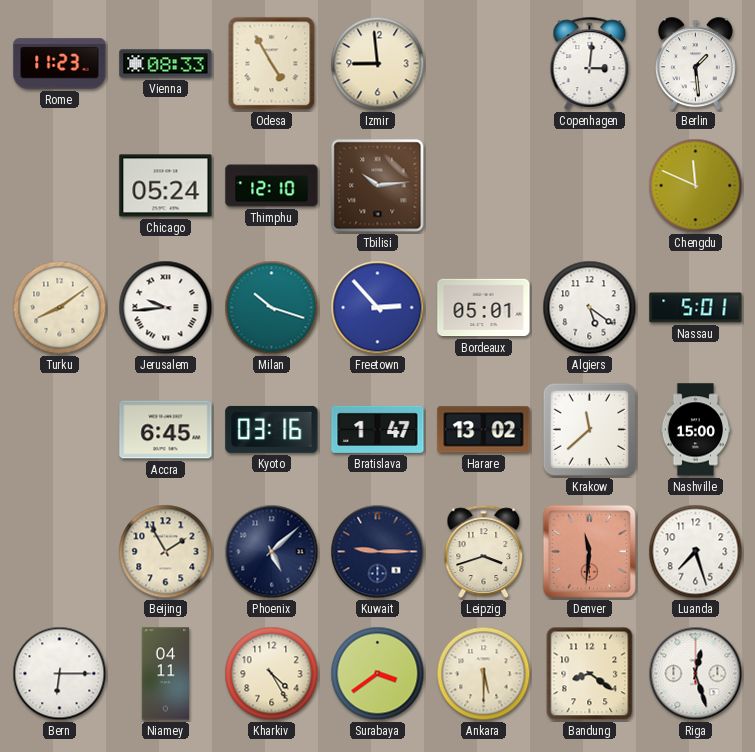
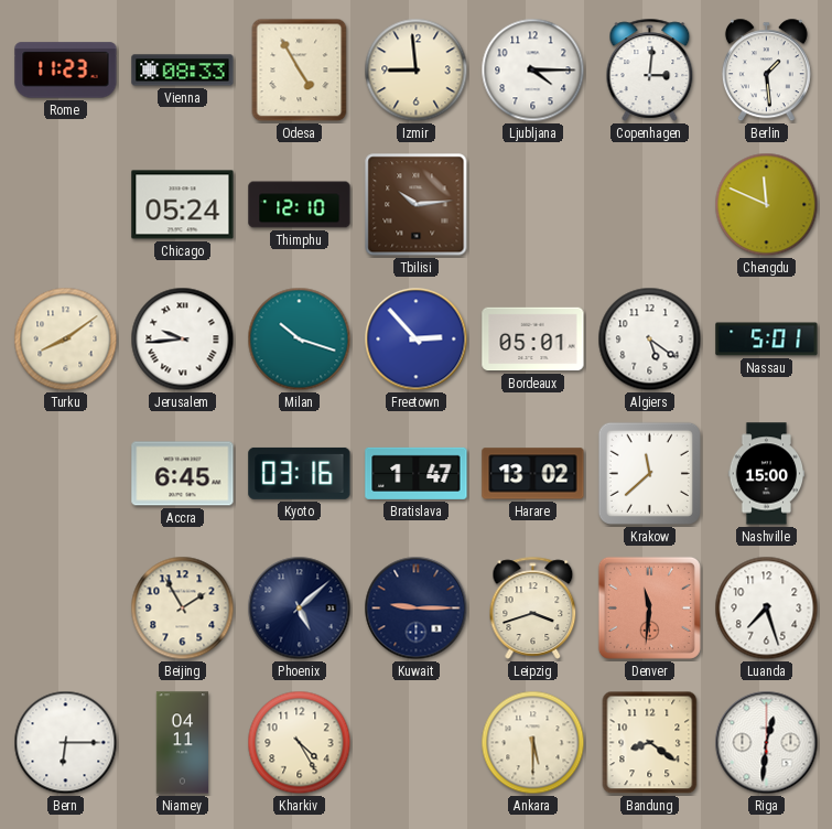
Ljubljana: none -> 4:15
Surabaya: 3:39 -> none
Riga: 12:27 -> 12:31
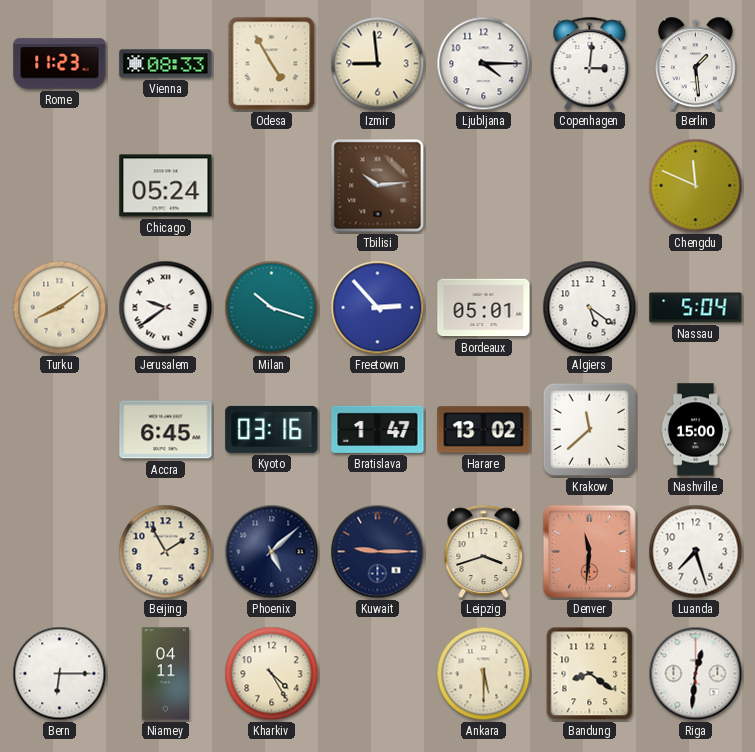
Thimphu: 12:10 -> none
Jerusalem: 9:44 -> 9:39
Nassau: 5:01 -> 5:04
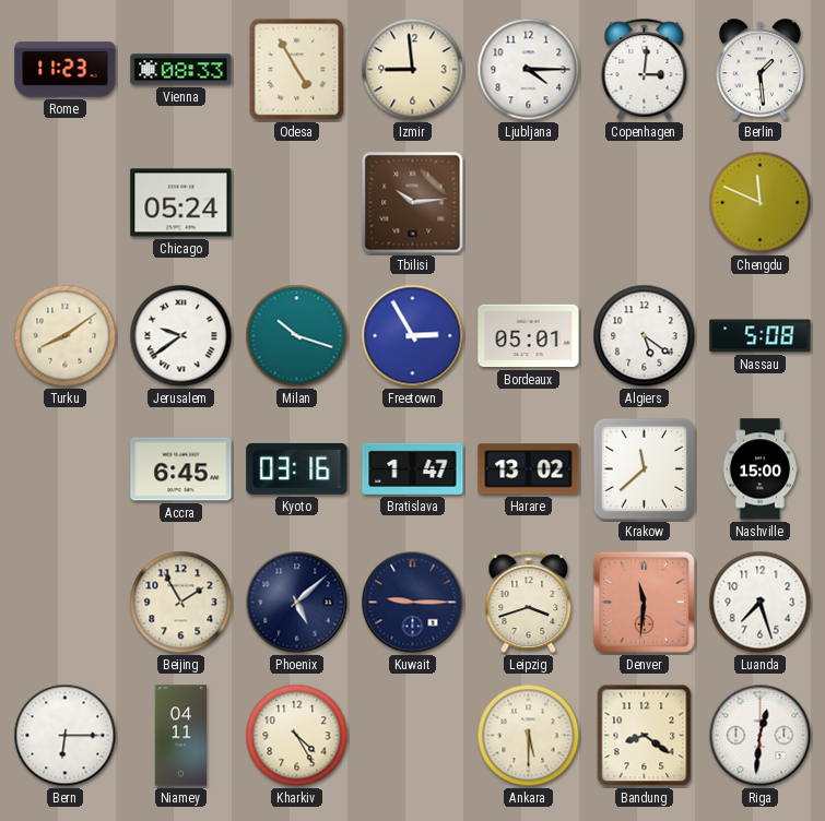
Freetown: 2:53 -> 2:55
Nassau: 5:04 -> 5:08
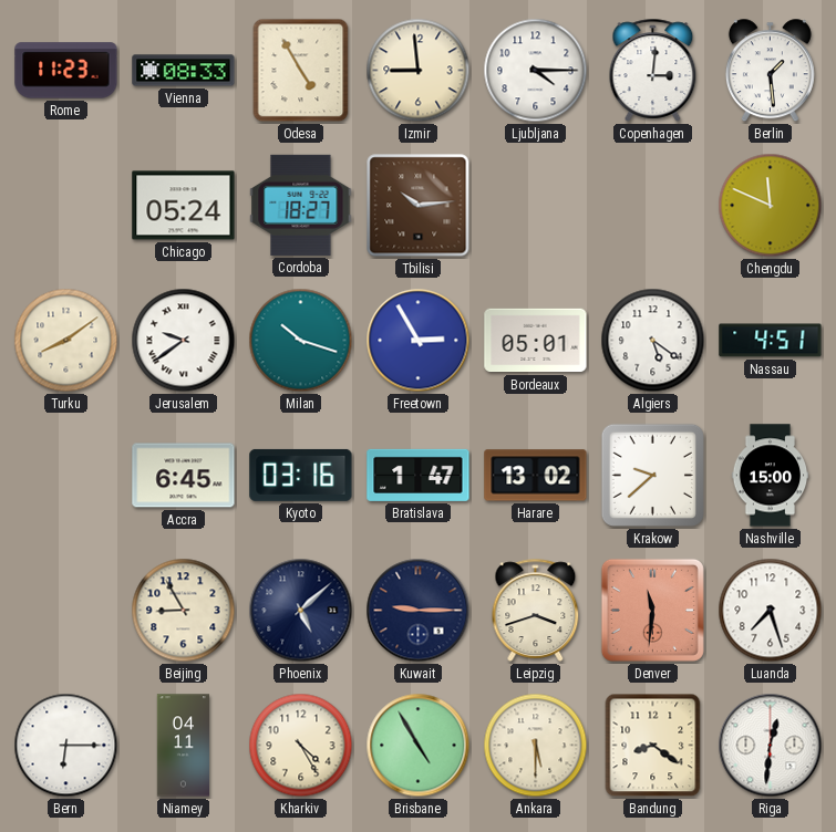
Cordoba: none -> 18:27
Nassau: 5:08 -> 4:51
Krakow: 11:38 -> 9:38
Beijing: 1:55 -> 8:55
Brisbane: none -> 4:55
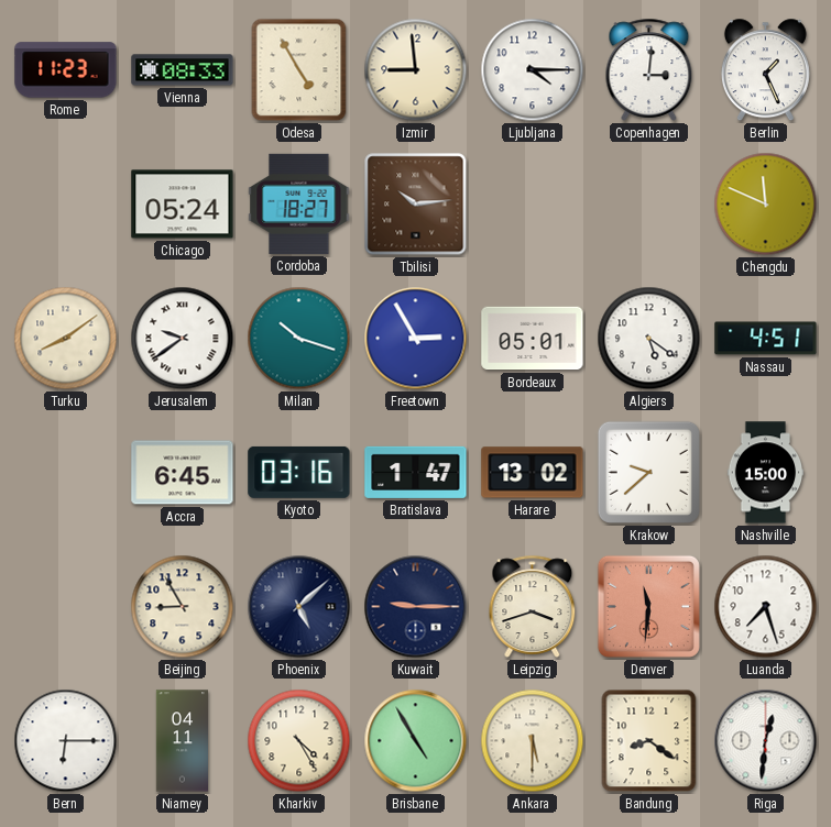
Berlin: 1:29 -> 1:26
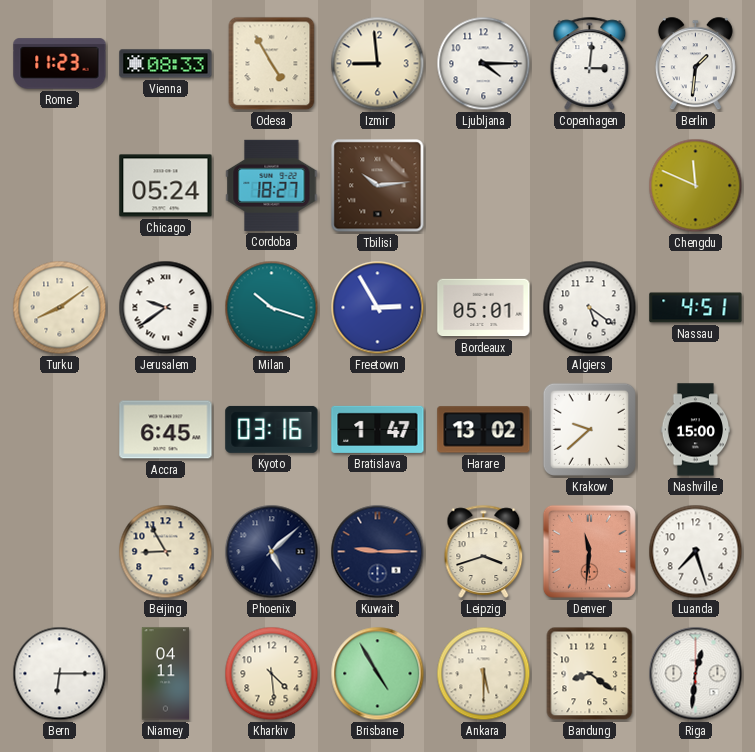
Berlin: 1:26 -> 1:31
Kharkiv: 4:25 -> 4:29
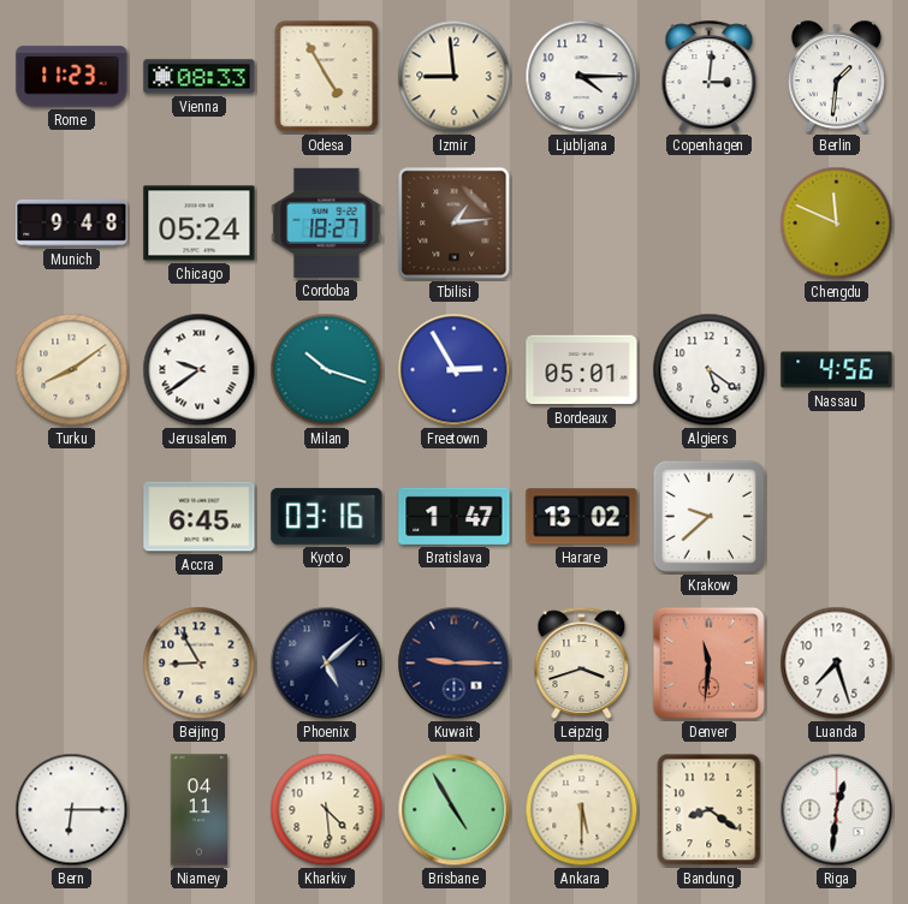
Munich: none -> 9:48
Tbilisi: 10:14 -> 1:14
Nassau: 4:51 -> 4:56
Nashville: 15:00 -> none
